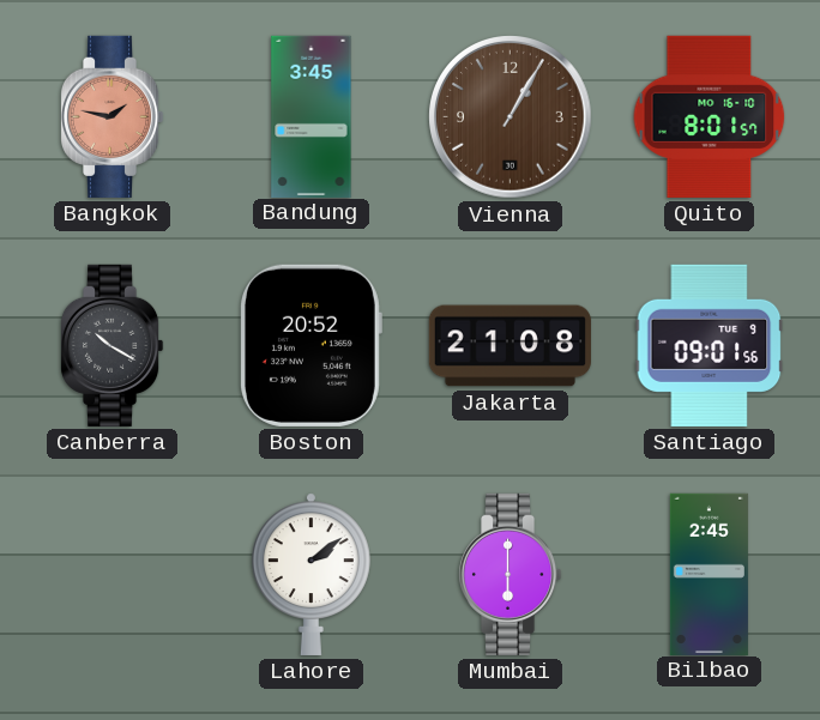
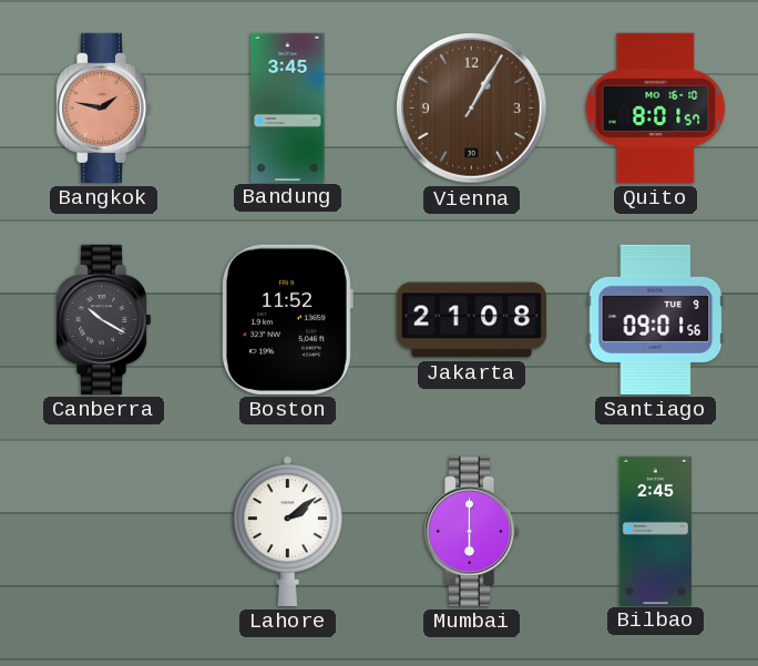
Boston: 20:52 -> 11:52
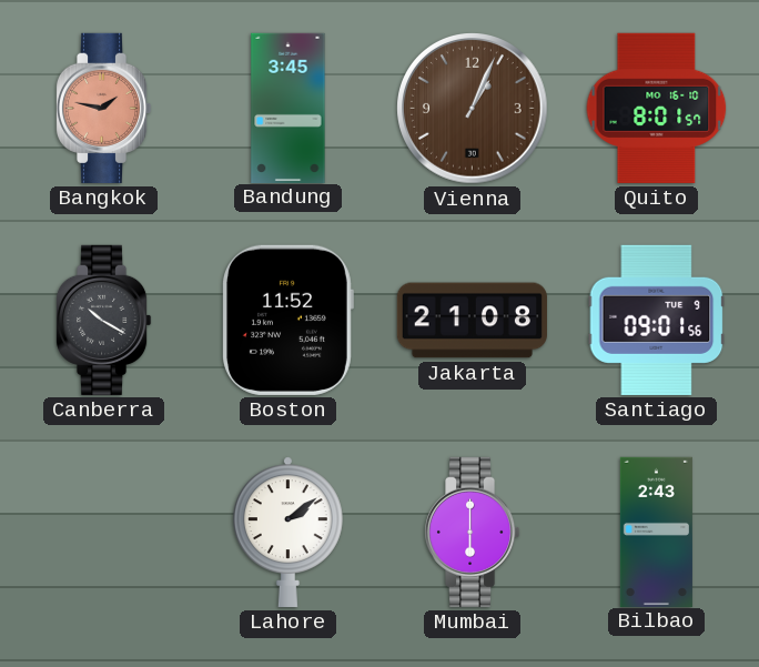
Vienna: 1:05 -> 1:04
Bilbao: 2:45 -> 2:43
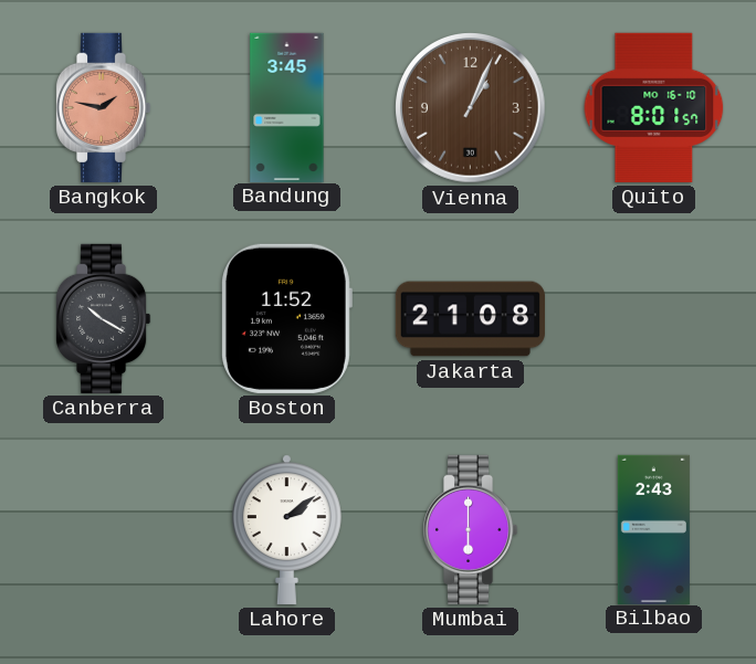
Santiago: 09:01 -> none
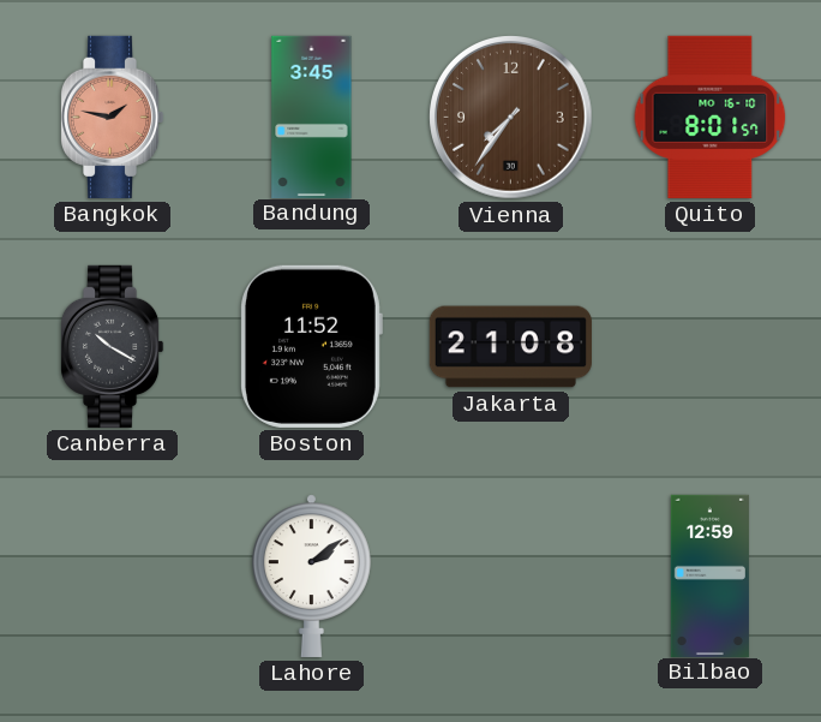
Vienna: 1:04 -> 7:36
Mumbai: 6:00 -> none
Bilbao: 2:43 -> 12:59
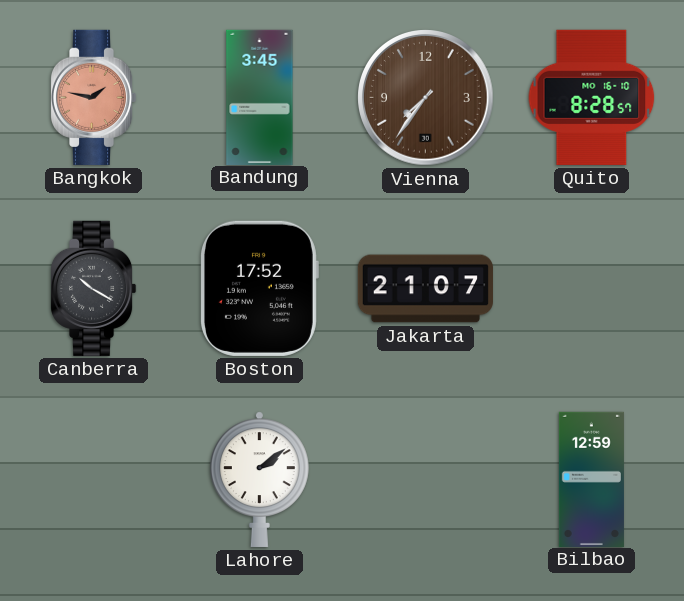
Quito: 8:01 -> 8:28
Boston: 11:52 -> 17:52
Jakarta: 21:08 -> 21:07
